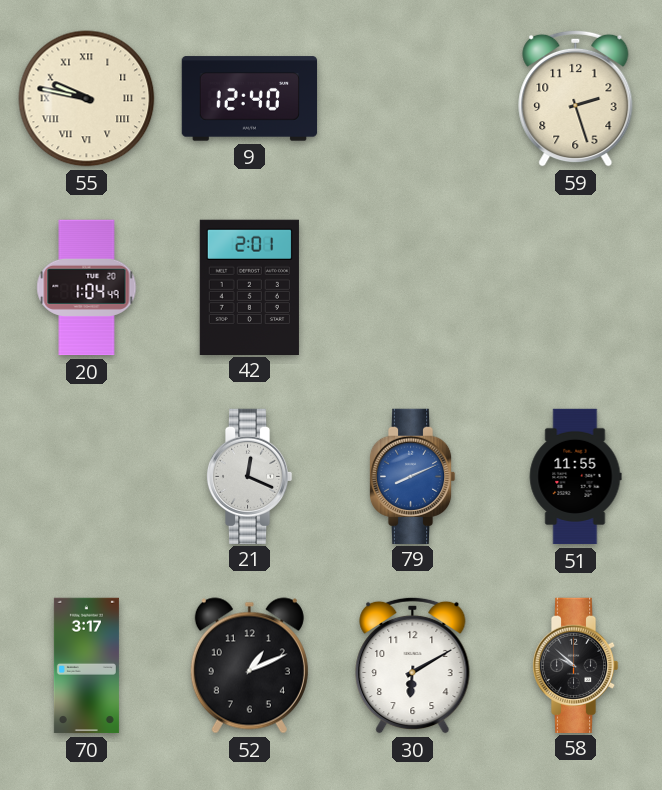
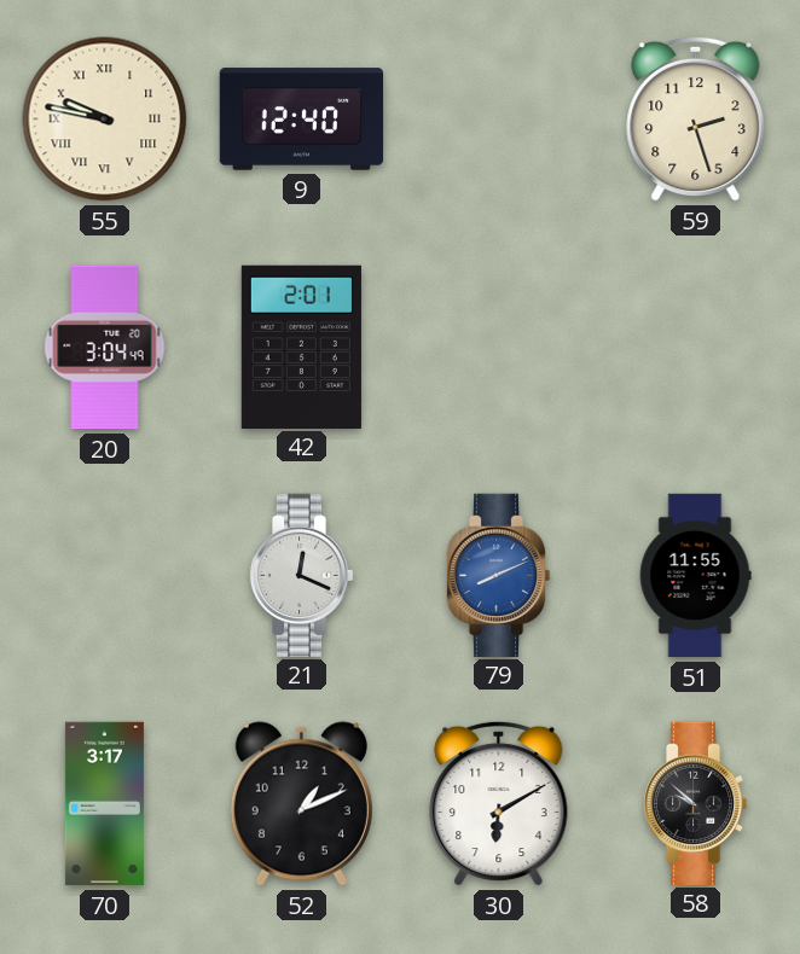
20: 1:04 -> 3:04
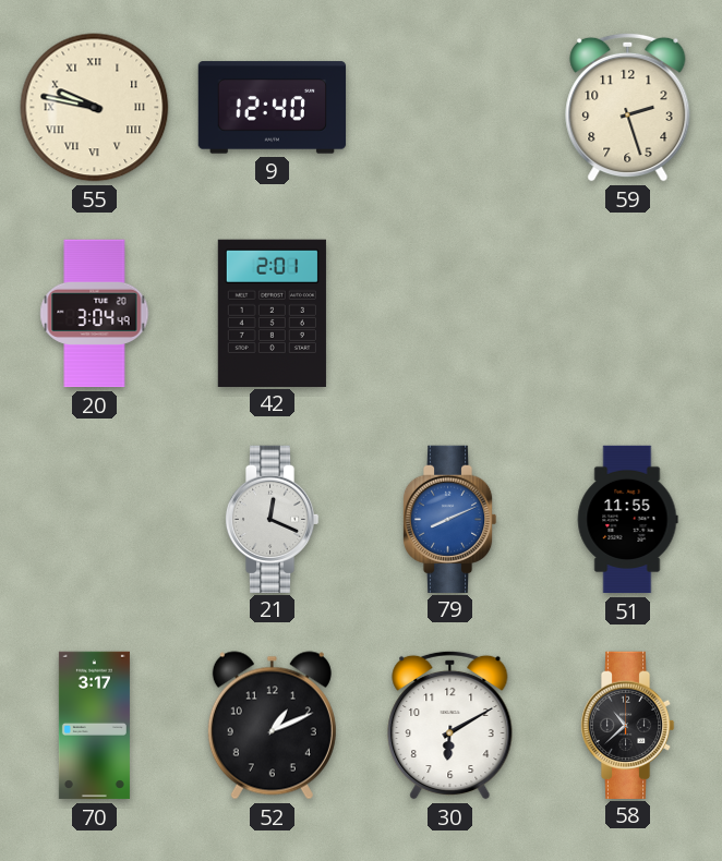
58: 9:52 -> 10:38
